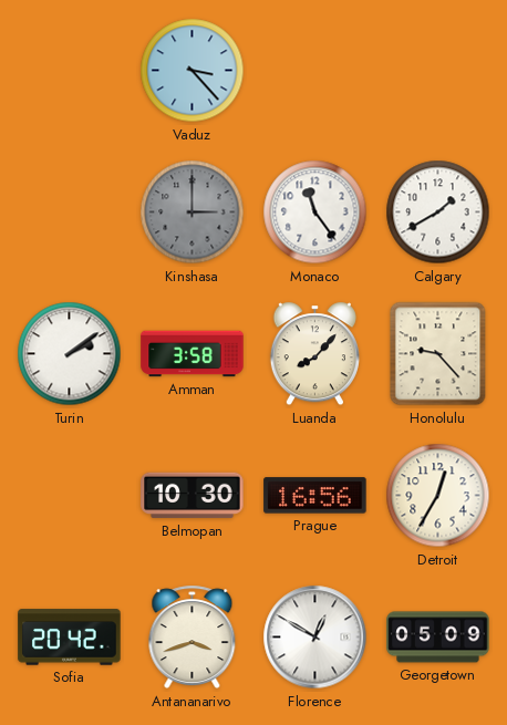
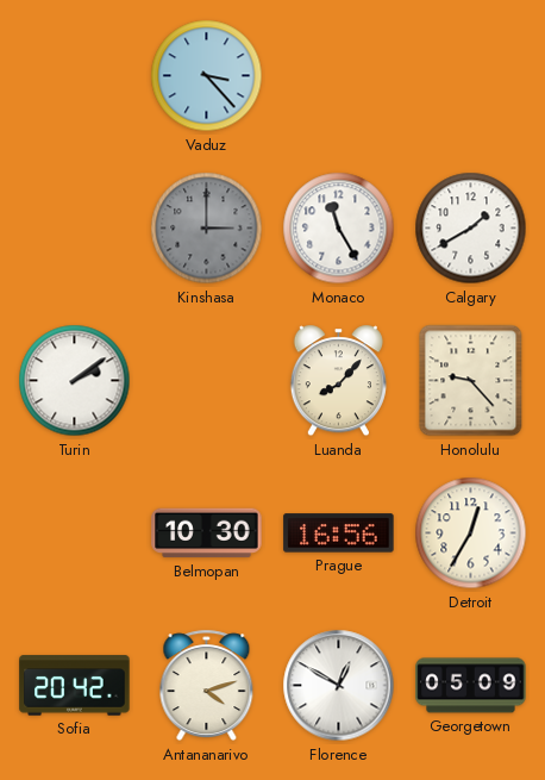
Monaco: 11:24 -> 11:25
Amman: 3:58 -> none
Antananarivo: 3:42 -> 4:12
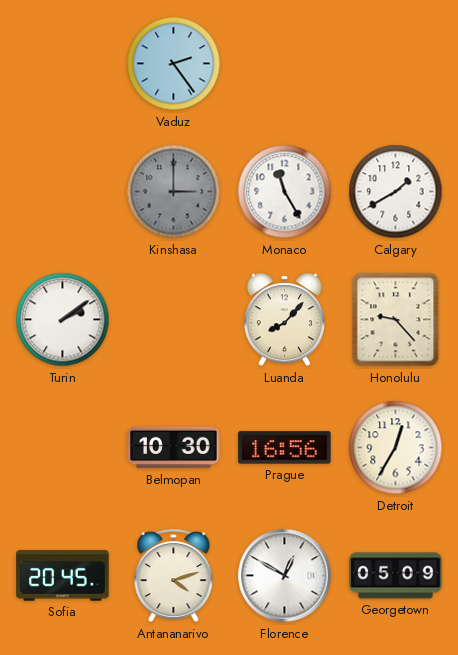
Vaduz: 3:23 -> 2:24
Sofia: 20:42 -> 20:45
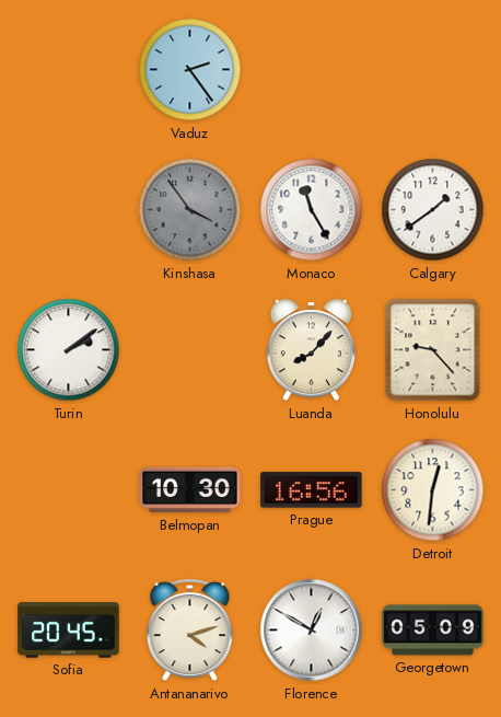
Kinshasa: 3:00 -> 3:54
Calgary: 1:40 -> 1:39
Detroit: 12:35 -> 12:31
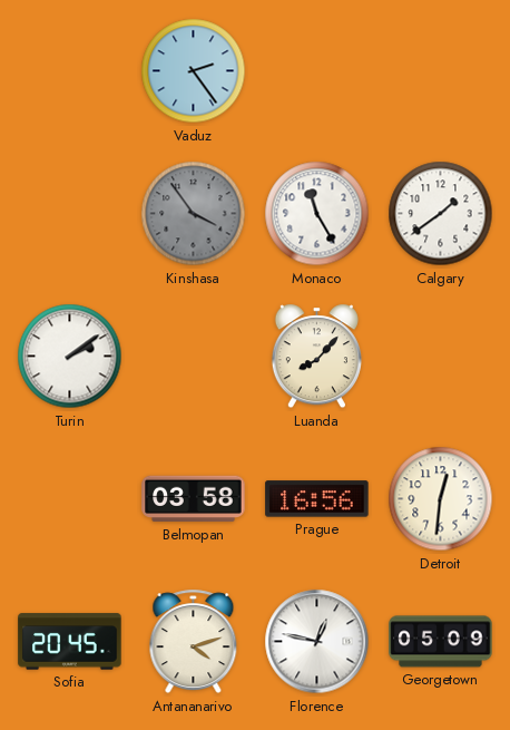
Honolulu: 9:23 -> none
Belmopan: 10:30 -> 03:58
Florence: 12:50 -> 12:47
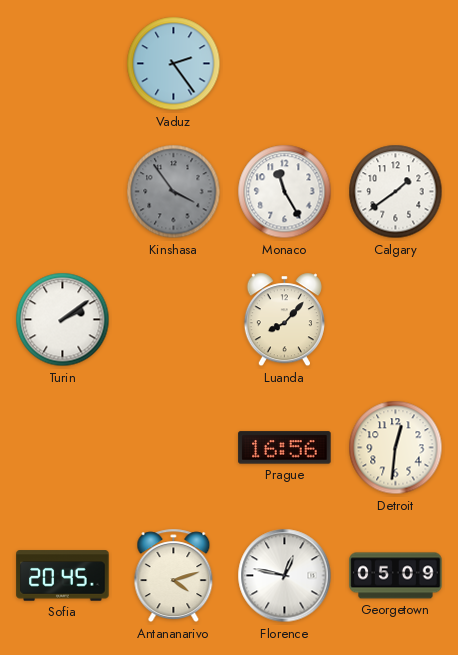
Belmopan: 03:58 -> none
